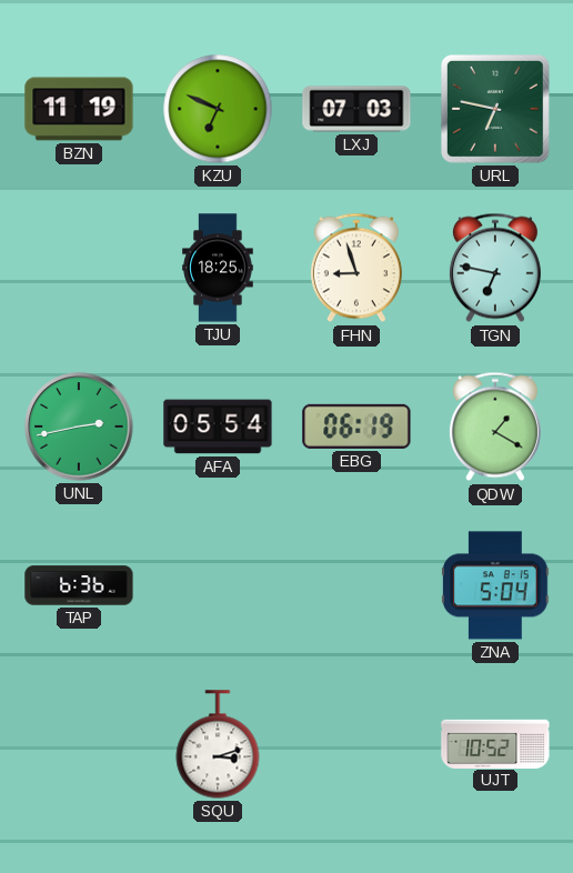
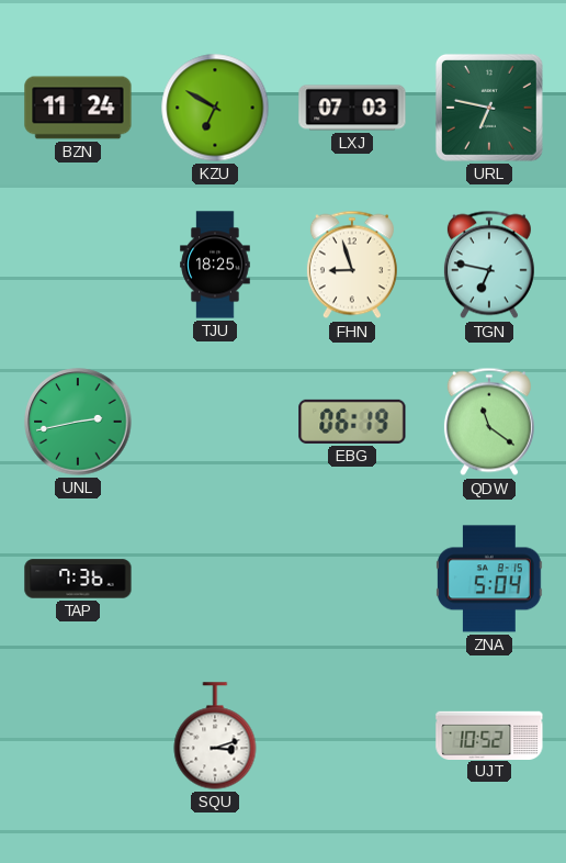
BZN: 11:19 -> 11:24
KZU: 6:49 -> 6:50
AFA: 05:54 -> none
QDW: 1:20 -> 11:21
TAP: 6:36 -> 7:36
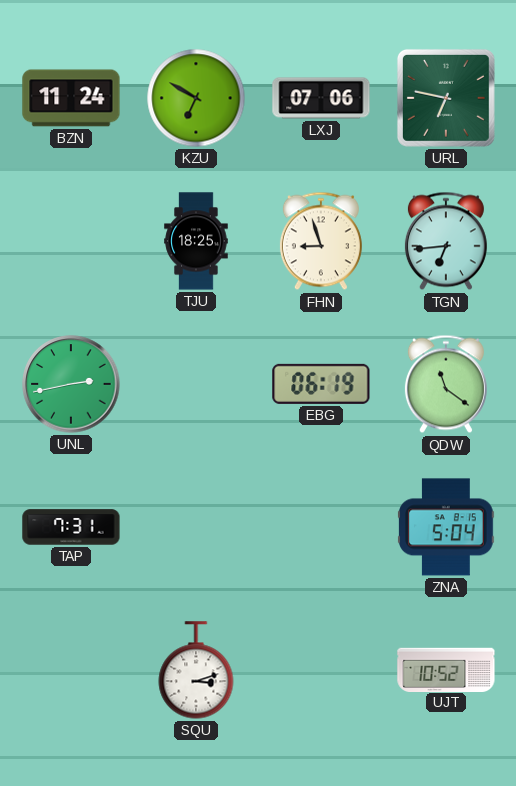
LXJ: 07:03 -> 07:06
TGN: 6:47 -> 6:44
TAP: 7:36 -> 7:31
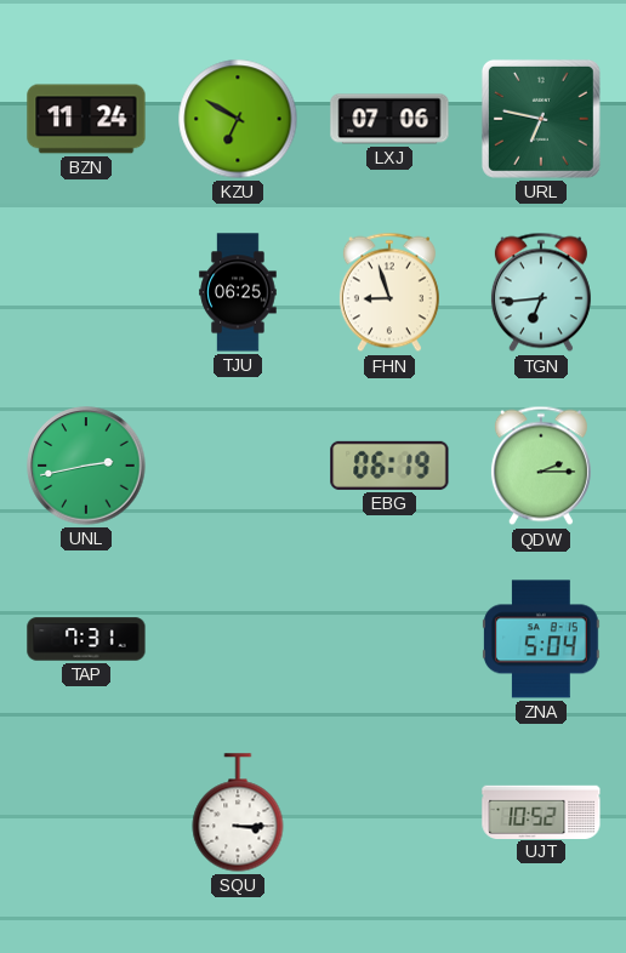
TJU: 18:25 -> 06:25
QDW: 11:21 -> 2:15
SQU: 3:12 -> 3:15
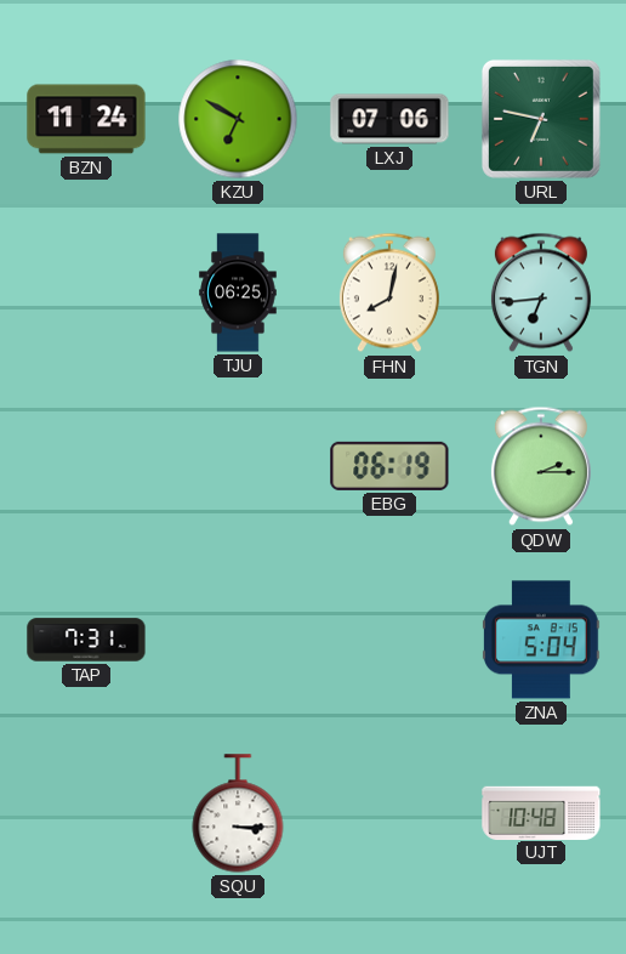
FHN: 8:57 -> 8:02
UNL: 2:43 -> none
UJT: 10:52 -> 10:48
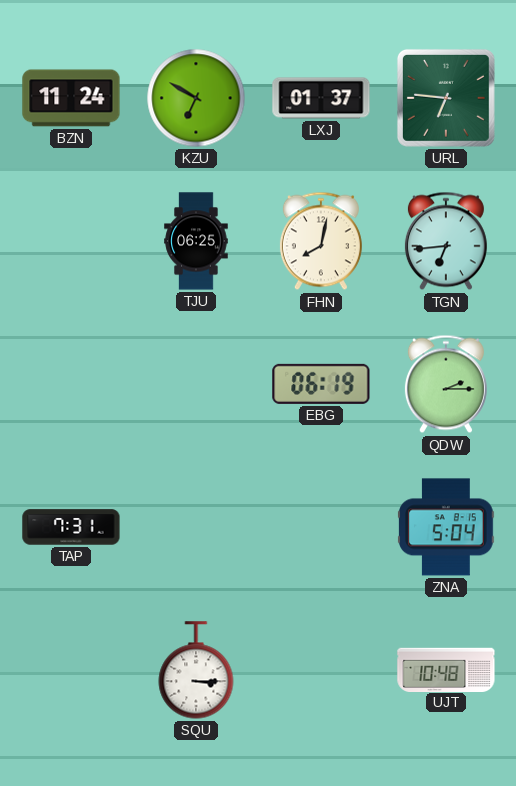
LXJ: 07:06 -> 01:37
URL: 6:47 -> 6:46
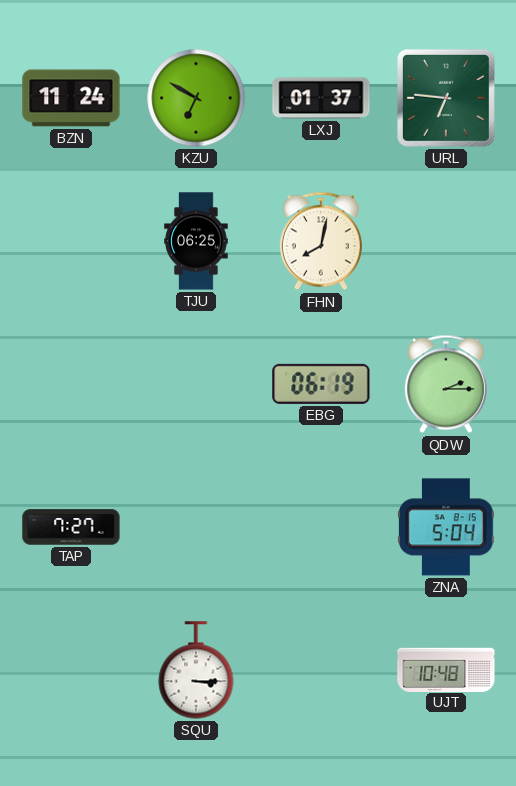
TGN: 6:44 -> none
TAP: 7:31 -> 7:27
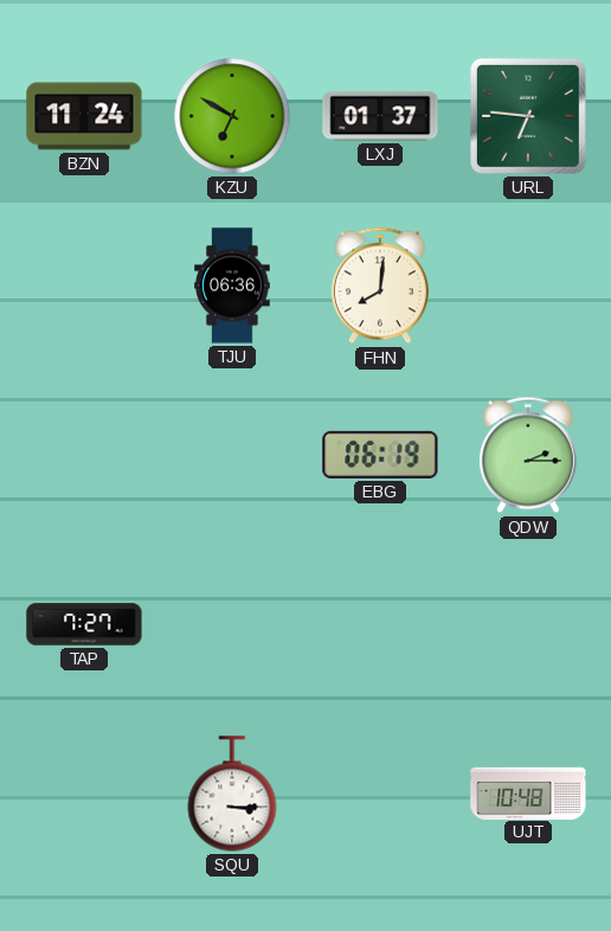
TJU: 06:25 -> 06:36
FHN: 8:02 -> 8:01
ZNA: 5:04 -> none
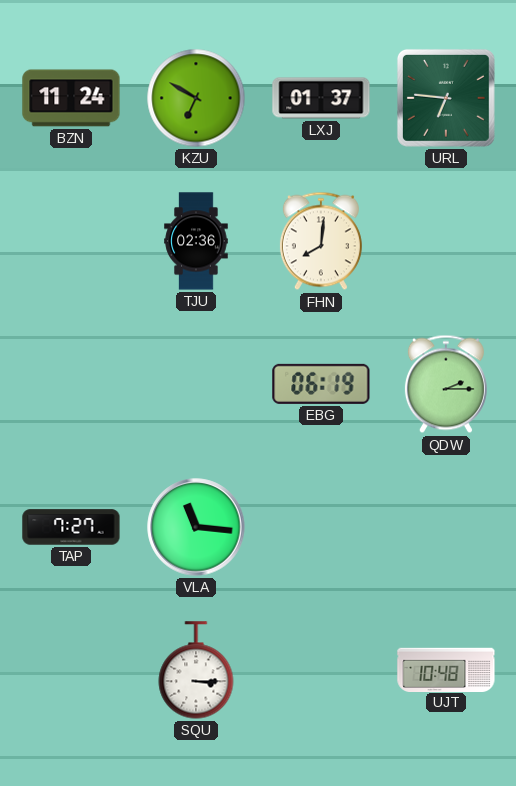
TJU: 06:36 -> 02:36
VLA: none -> 11:16
